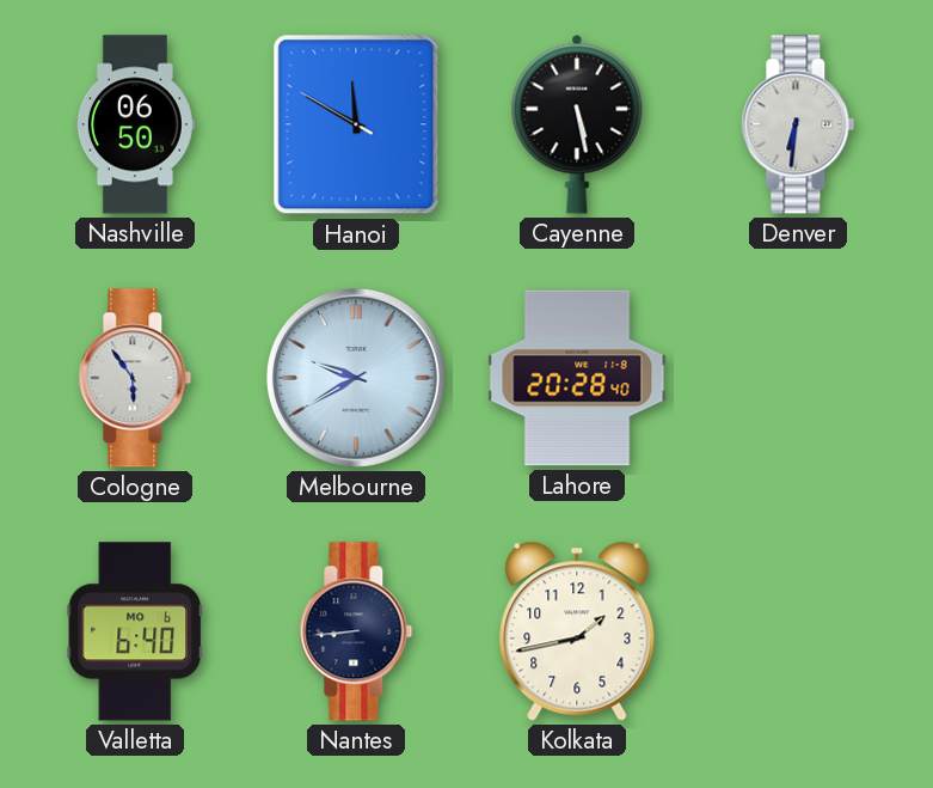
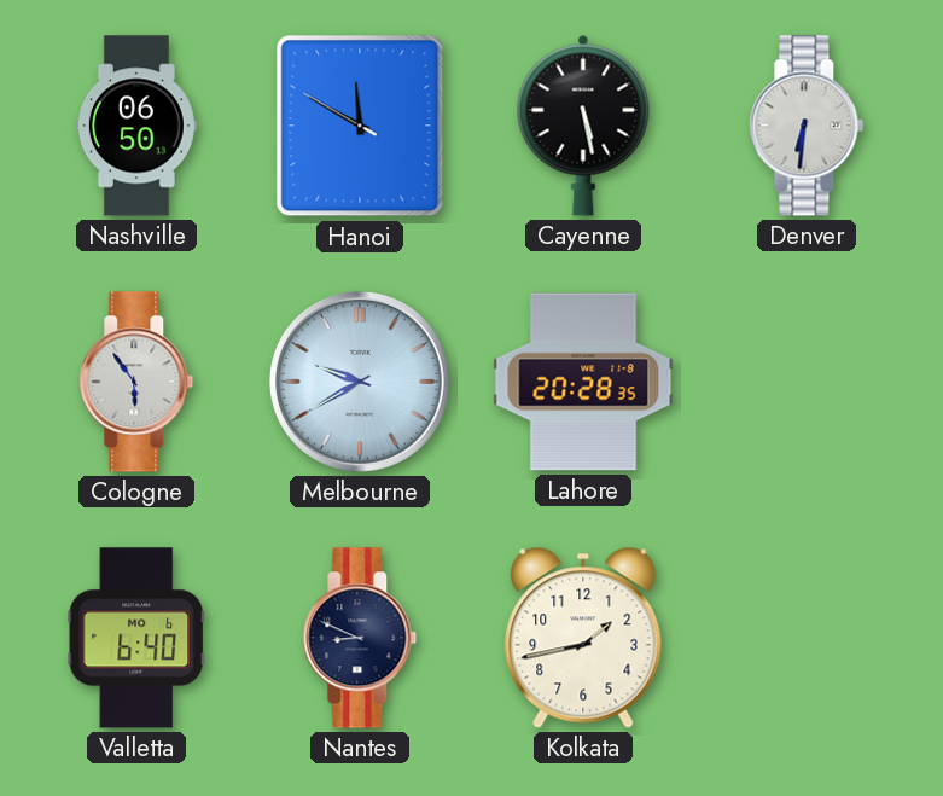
Lahore: 20:28:40 -> 20:28:35
Nantes: 8:44 -> 8:49
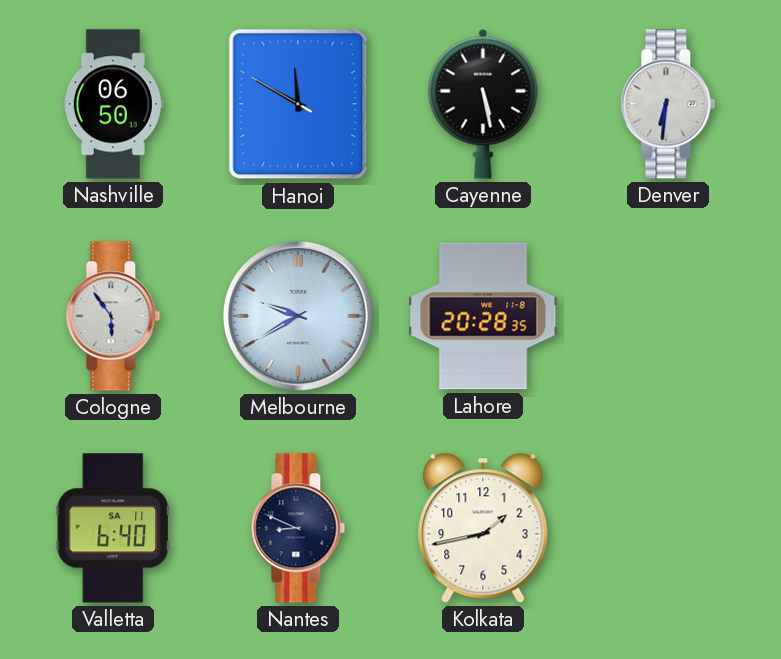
Valletta date: MO 6 -> SA 11
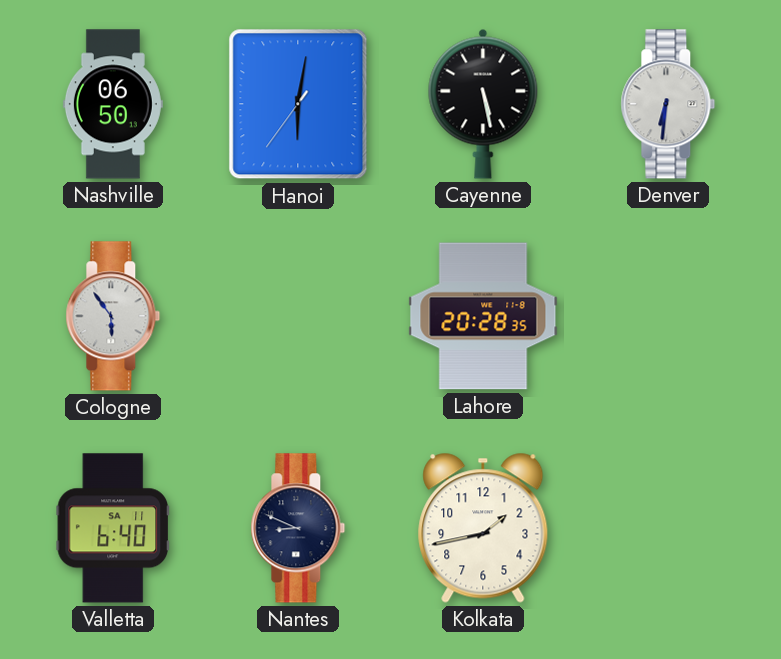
Hanoi: 11:49 -> 6:01
Melbourne: 9:40 -> none
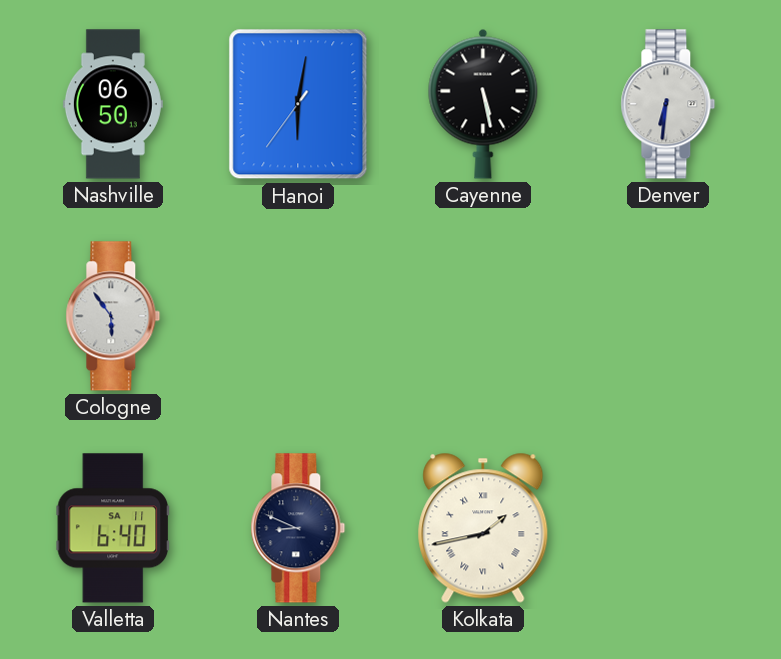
Lahore: 20:28 -> none
Kolkata numerals: Arabic -> Roman
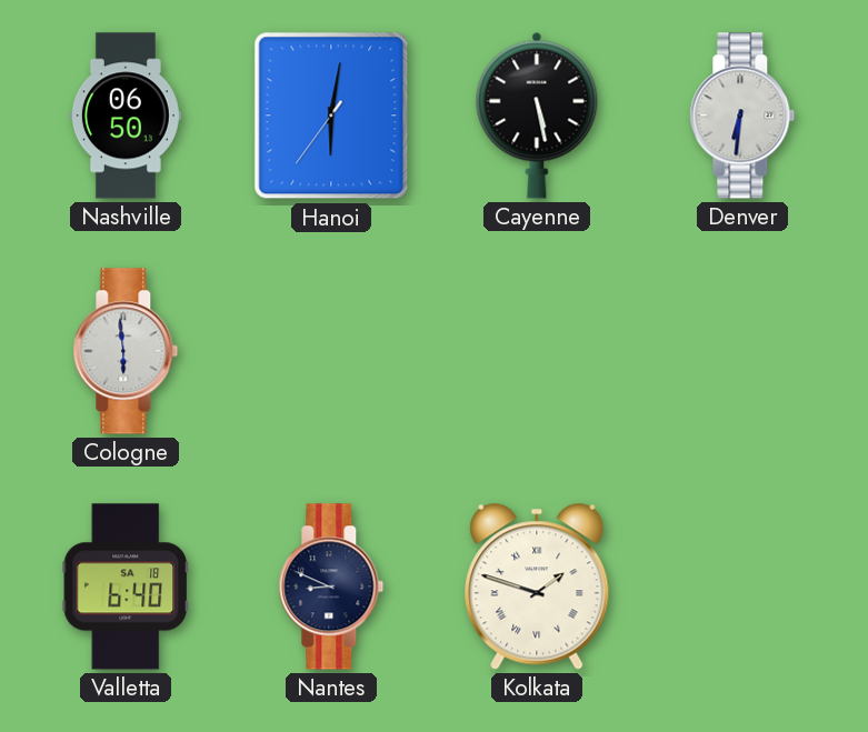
Cologne: 5:54 -> 5:59
Valletta date: SA 11 -> SA 18
Kolkata: 1:43 -> 1:48
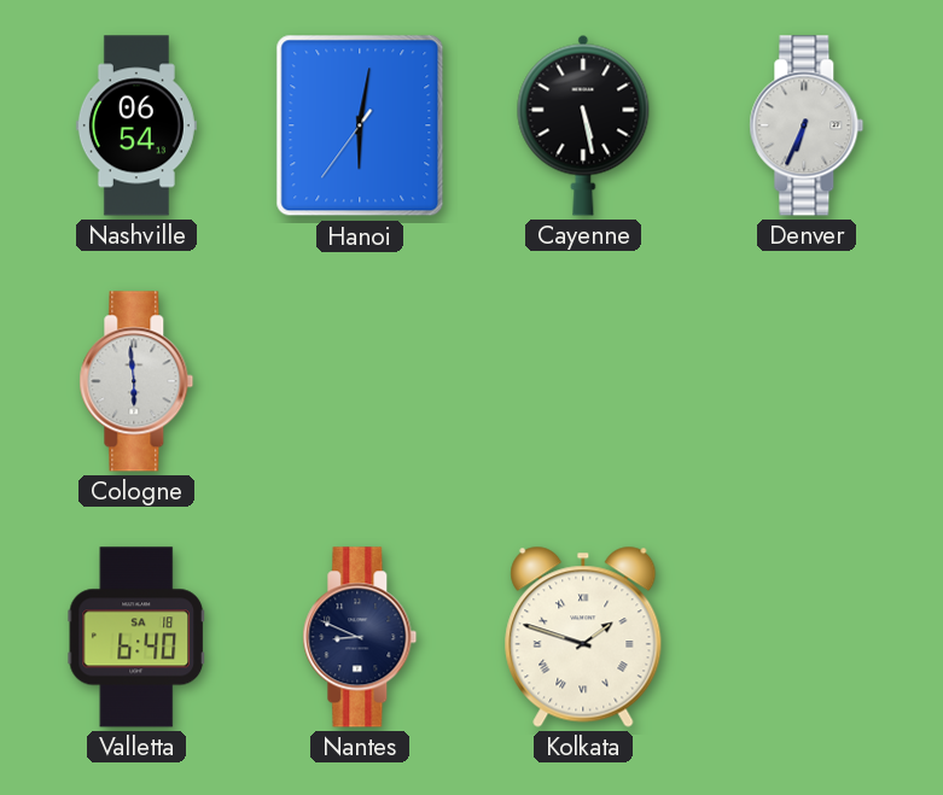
Nashville: 06:50 -> 06:54
Denver: 6:31 -> 6:34
